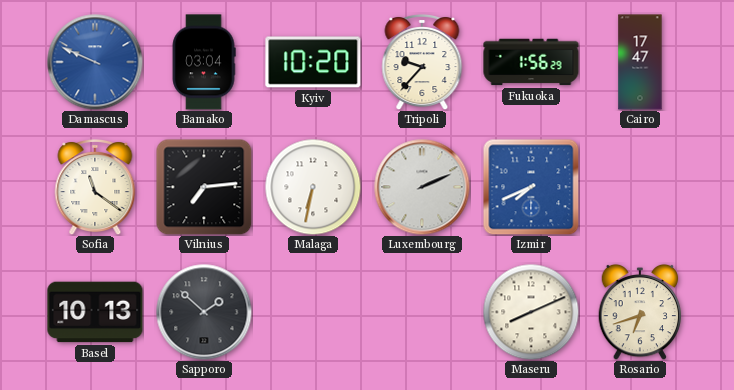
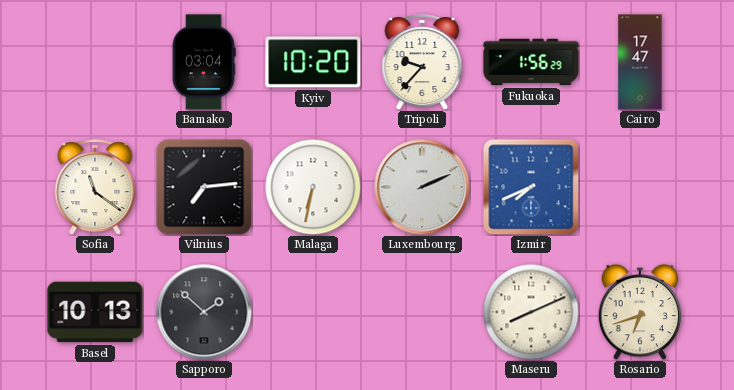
Damascus: 9:49 -> none
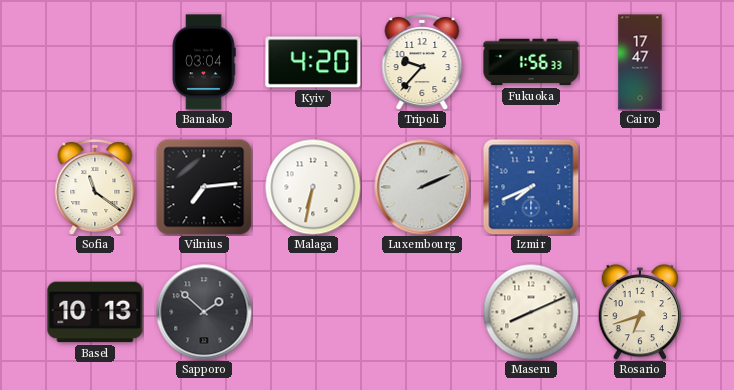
Kyiv: 10:20 -> 4:20
Fukuoka: 1:56:29 -> 1:56:33
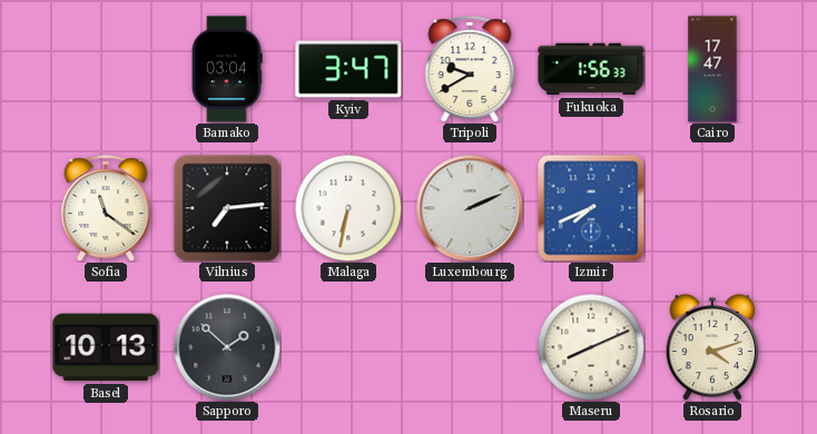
Kyiv: 4:20 -> 3:47
Tripoli: 9:37 -> 9:40
Rosario: 6:42 -> 4:12
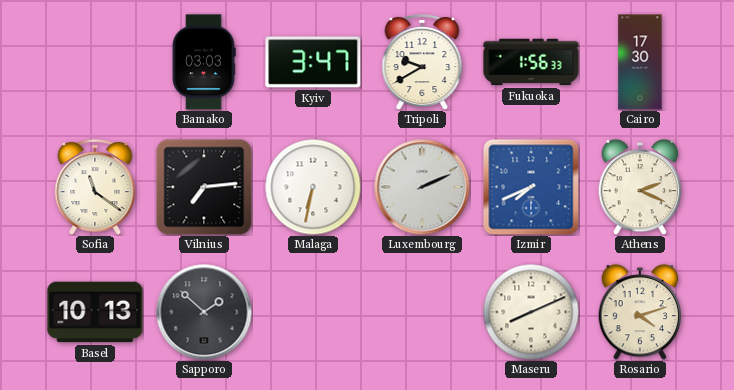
Bamako: 03:04 -> 03:03
Cairo: 17:47 -> 17:30
Athens: none -> 2:19
